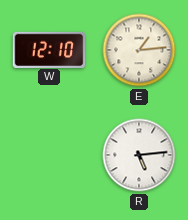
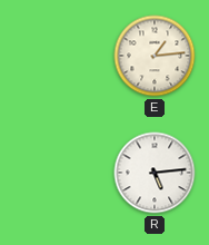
W: 12:10 -> none
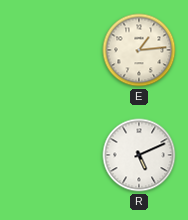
R: 5:14 -> 5:11
